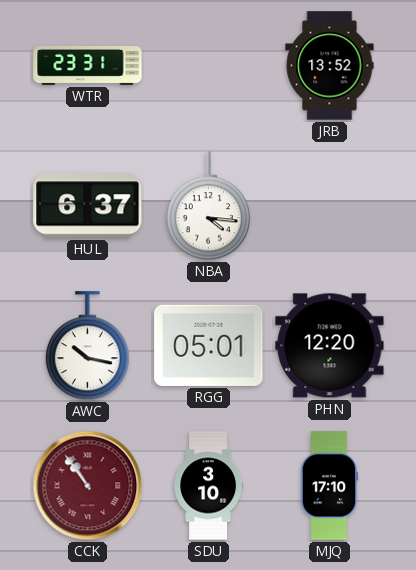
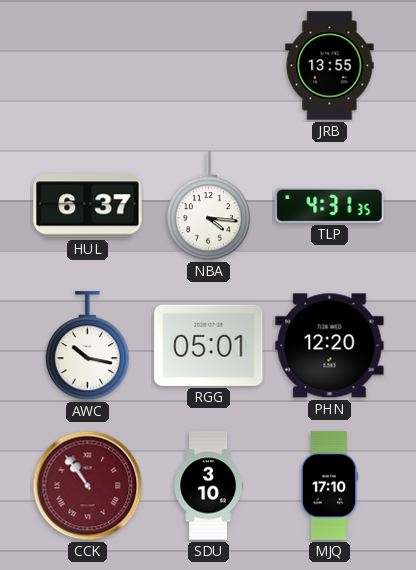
WTR: 23:31 -> none
JRB: 13:52 -> 13:55
TLP: none -> 4:31
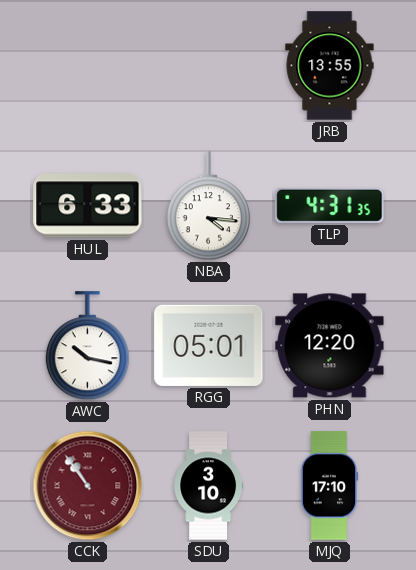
HUL: 6:37 -> 6:33
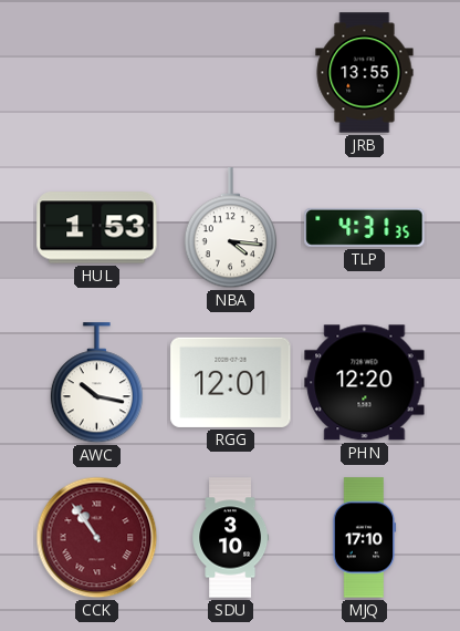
HUL: 6:33 -> 1:53
RGG: 05:01 -> 12:01
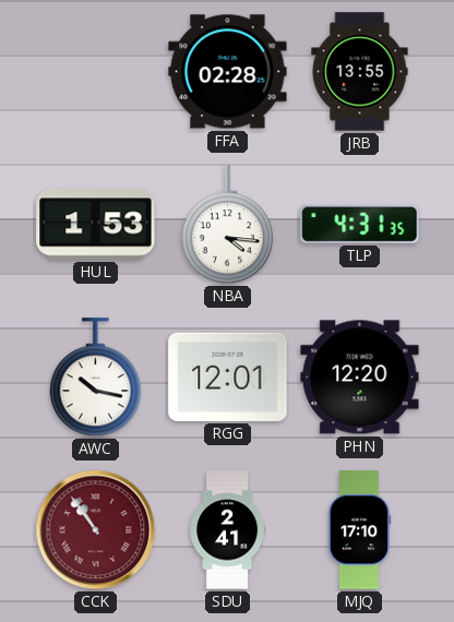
FFA: none -> 02:28
SDU: 3:10 -> 2:41
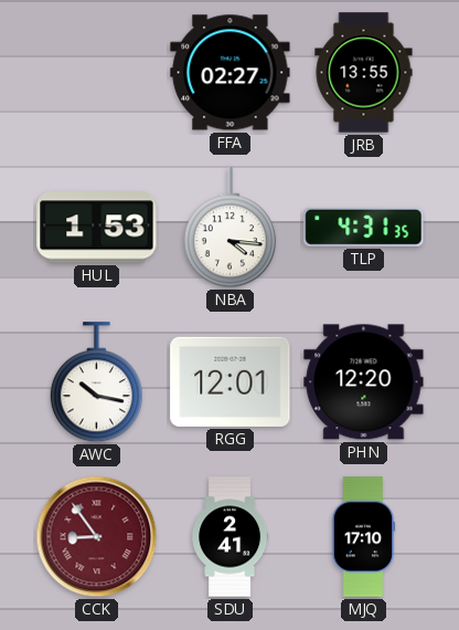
FFA: 02:28 -> 02:27
CCK: 10:54 -> 8:54
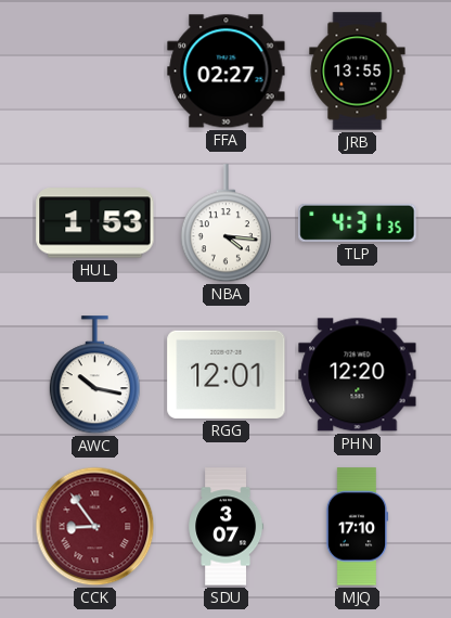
SDU: 2:41 -> 3:07
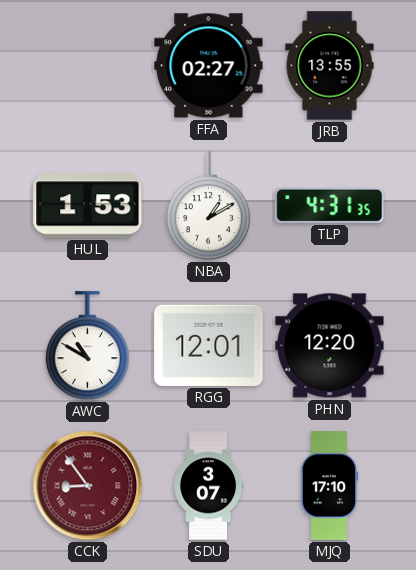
NBA: 4:16 -> 1:10
AWC: 10:17 -> 10:50
